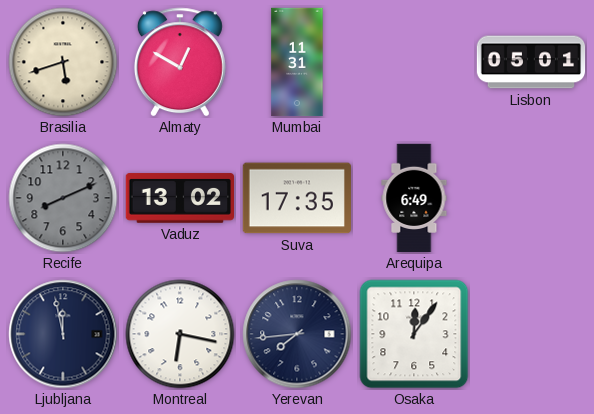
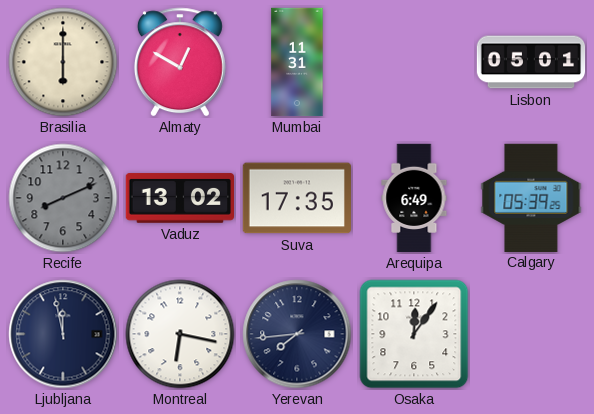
Brasilia: 5:42 -> 6:00
Calgary: none -> 05:39
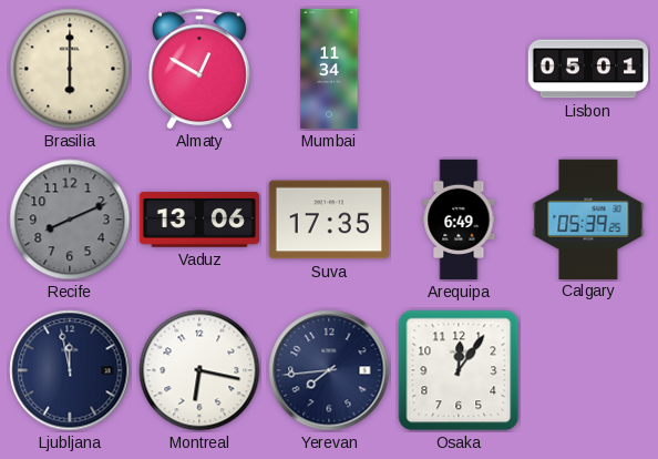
Mumbai: 11:31 -> 11:34
Vaduz: 13:02 -> 13:06
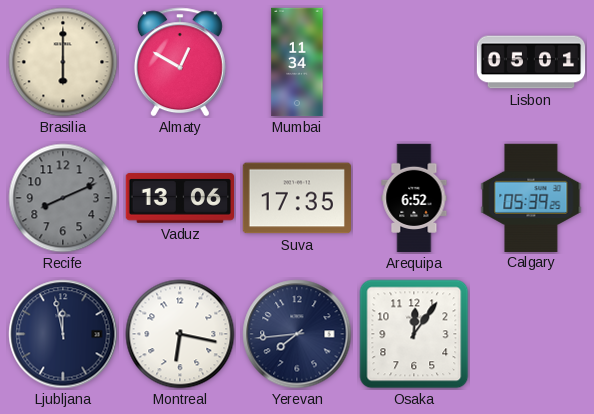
Arequipa: 6:49 -> 6:52
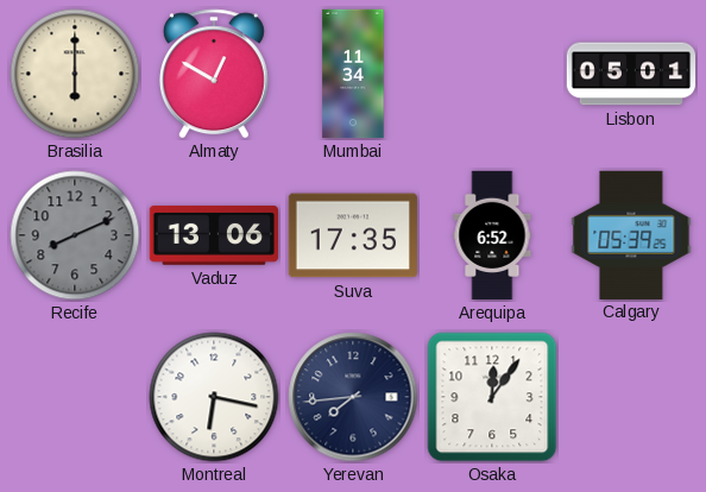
Ljubljana: 11:58 -> none
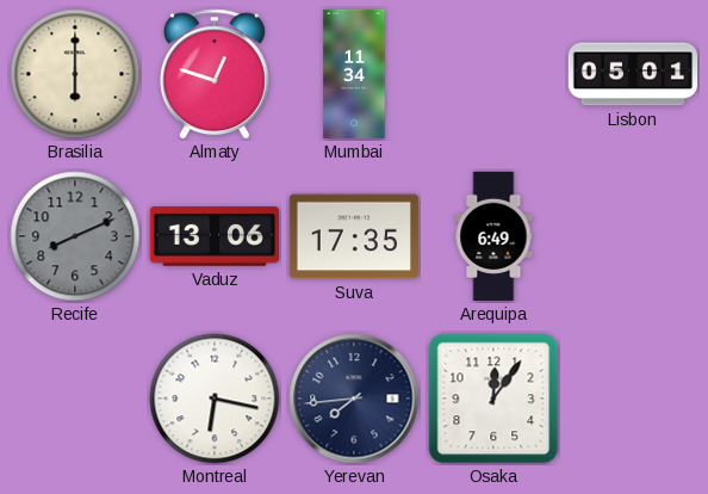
Almaty: 12:50 -> 12:48
Arequipa: 6:52 -> 6:49
Calgary: 05:39 -> none
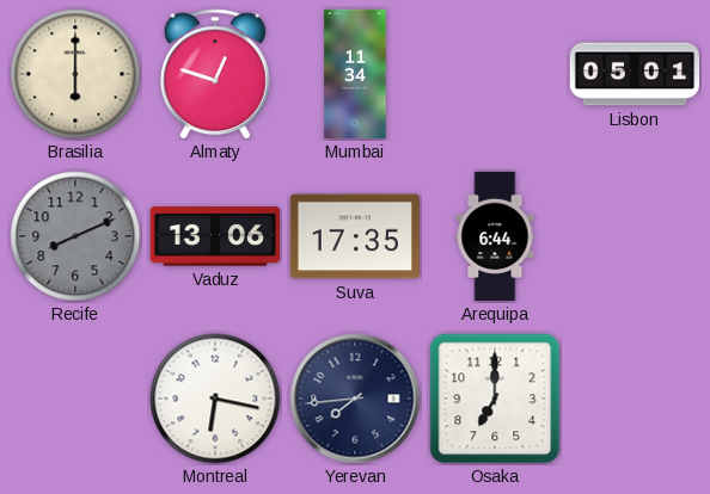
Arequipa: 6:49 -> 6:44
Osaka: 12:06 -> 7:00
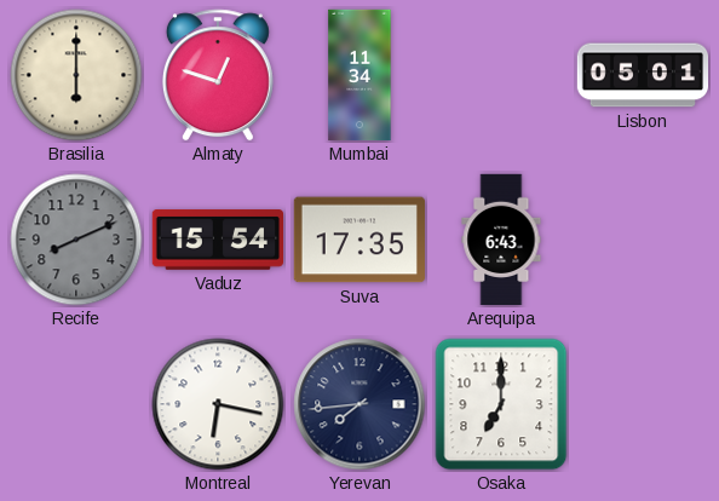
Vaduz: 13:06 -> 15:54
Arequipa: 6:44 -> 6:43
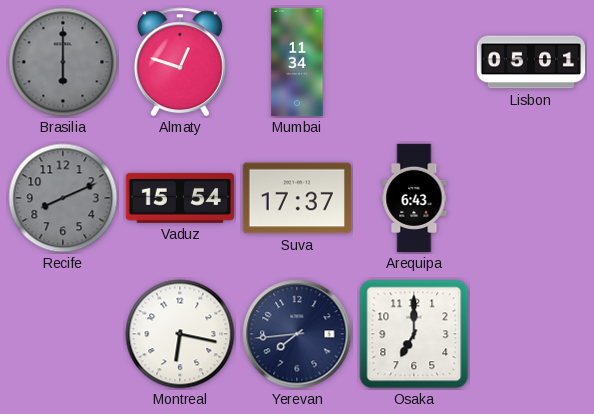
Brasilia dial: cream -> grey
Suva: 17:35 -> 17:37
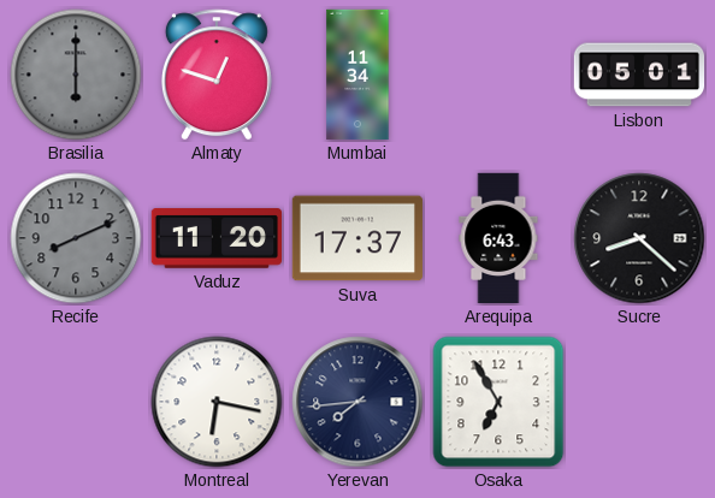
Vaduz: 15:54 -> 11:20
Sucre: none -> 8:22
Osaka: 7:00 -> 6:55
